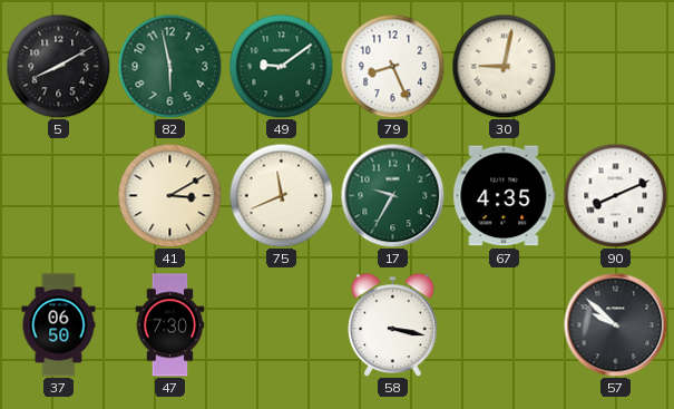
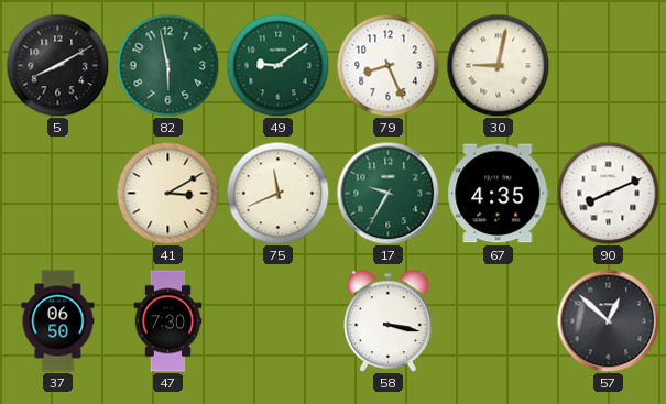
57: 9:52 -> 12:52
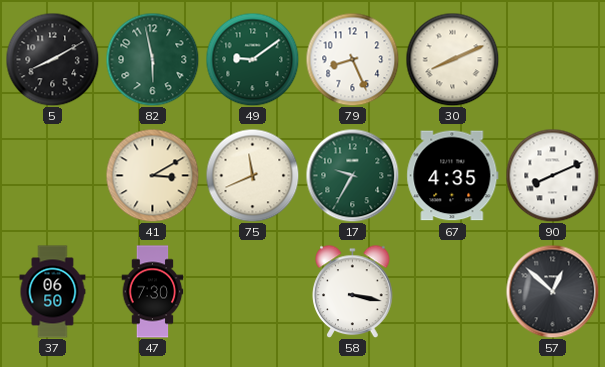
30: 9:02 -> 8:11
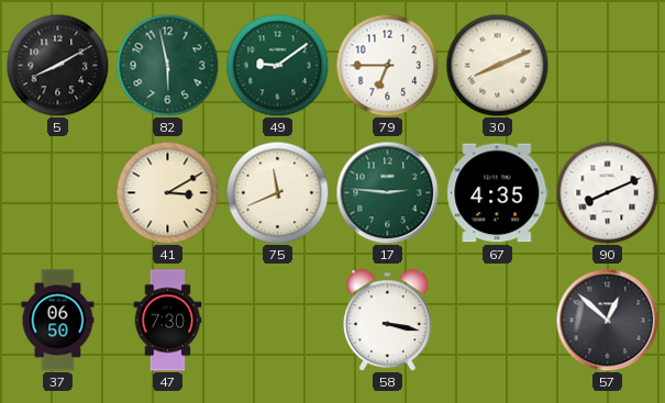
79: 8:26 -> 6:45
17: 9:35 -> 2:46
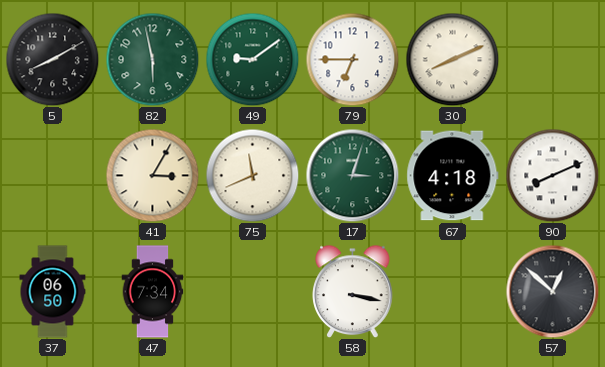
41: 3:10 -> 3:05
17: 2:46 -> 3:03
67: 4:35 -> 4:18
47: 7:30 -> 7:34
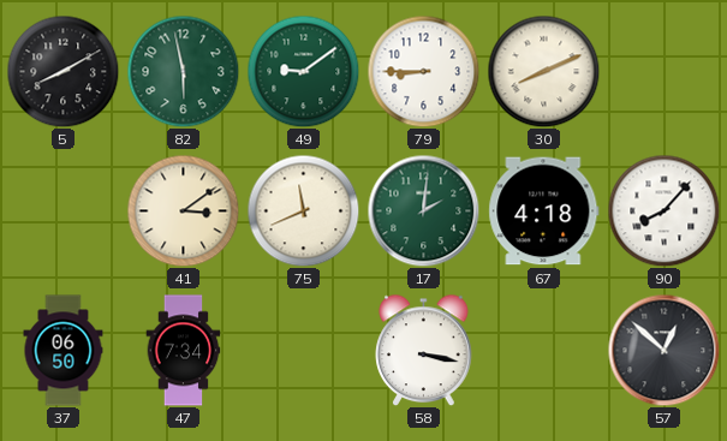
79: 6:45 -> 8:45
41: 3:05 -> 3:09
17: 3:03 -> 2:01
90: 8:11 -> 8:07
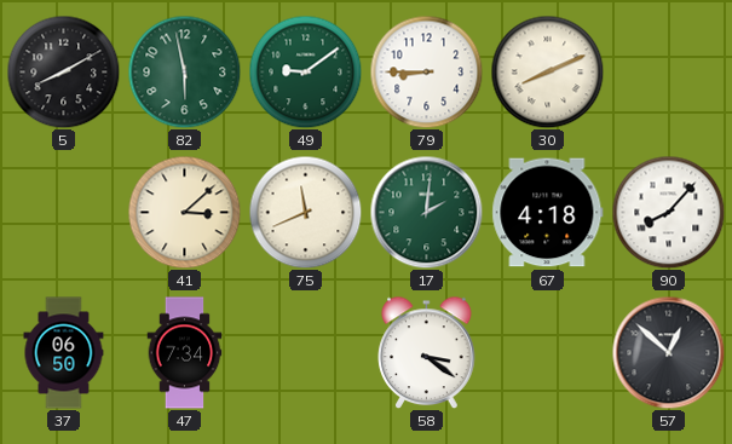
41: 3:09 -> 3:08
58: 3:17 -> 3:21
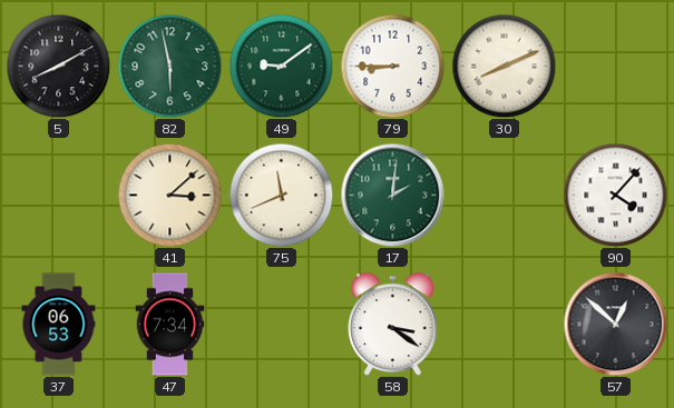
67: 4:18 -> none
90: 8:07 -> 4:07
37: 06:50 -> 06:53
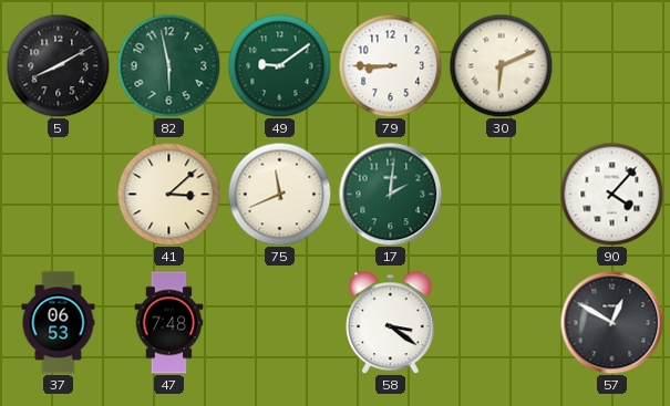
30: 8:11 -> 6:11
47: 7:34 -> 7:48
57: 12:52 -> 12:50
